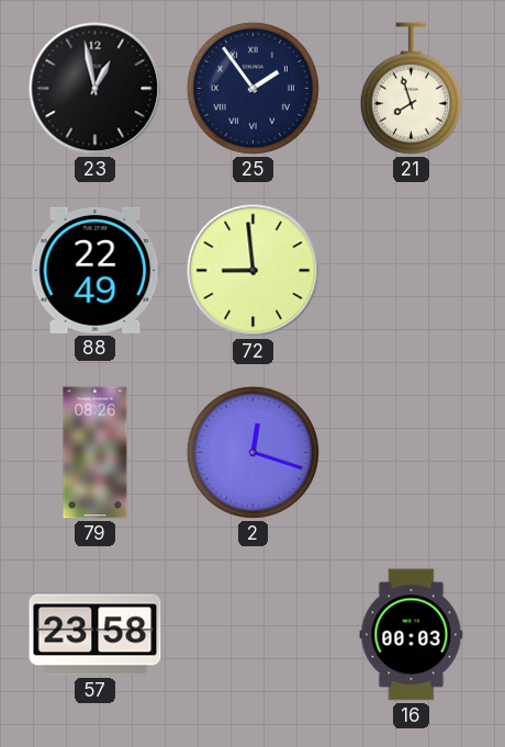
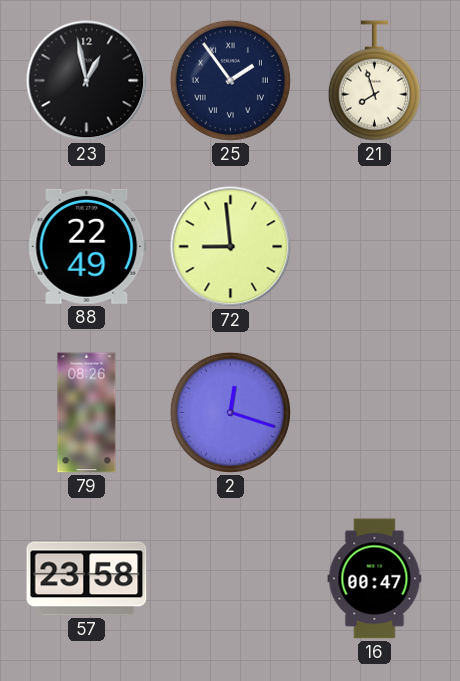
16: 00:03 -> 00:47
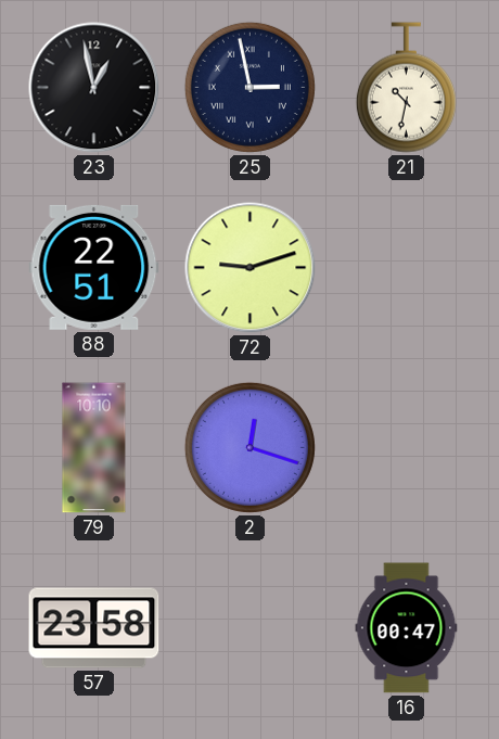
25: 1:54 -> 2:58
21: 7:57 -> 10:32
88: 22:49 -> 22:51
72: 8:59 -> 9:12
79: 08:26 -> 10:10
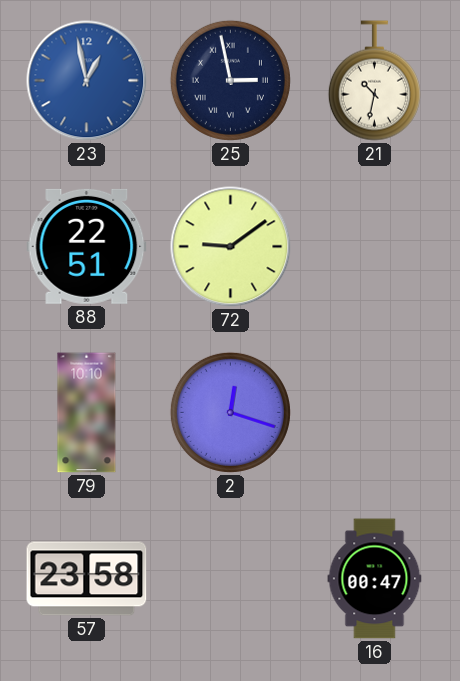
23 dial: black -> blue
72: 9:12 -> 9:09
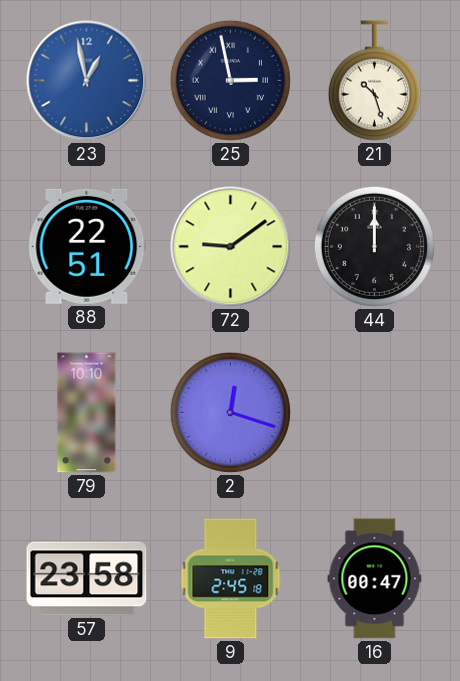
21: 10:32 -> 10:27
44: none -> 12:00
9: none -> 2:45
